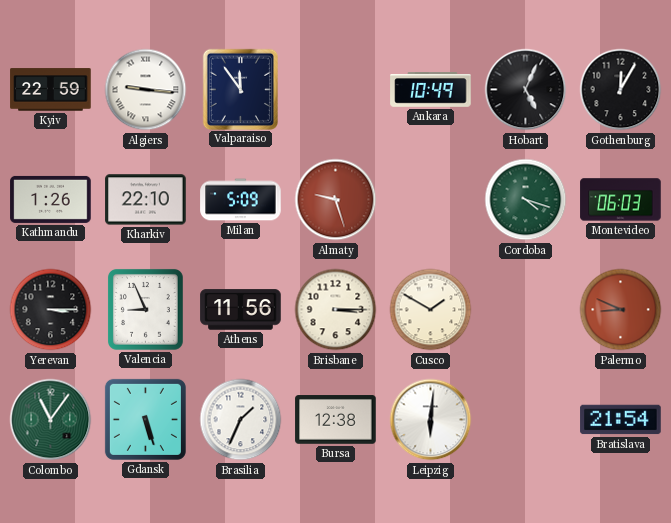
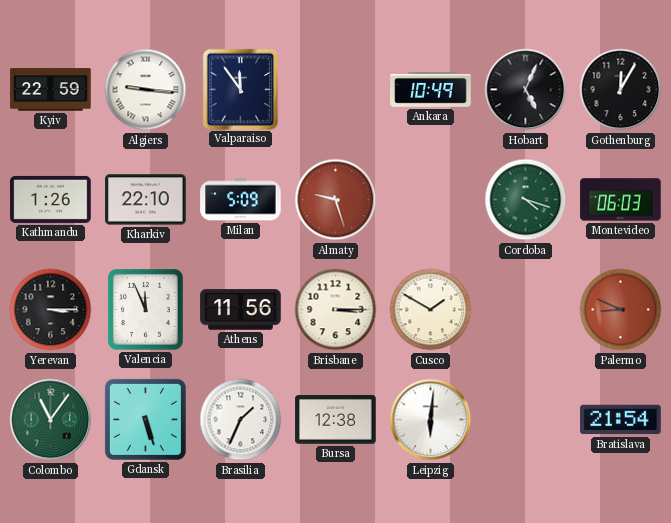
Valencia: 8:56 -> 11:56
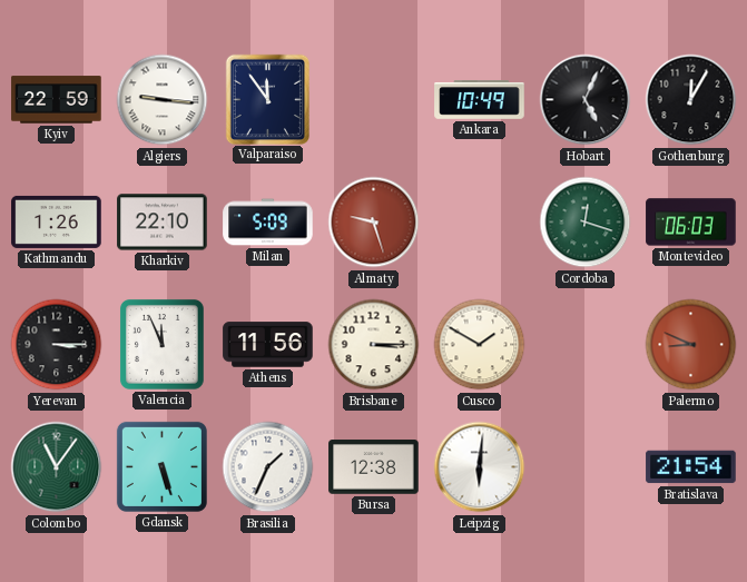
Cordoba: 4:18 -> 12:18
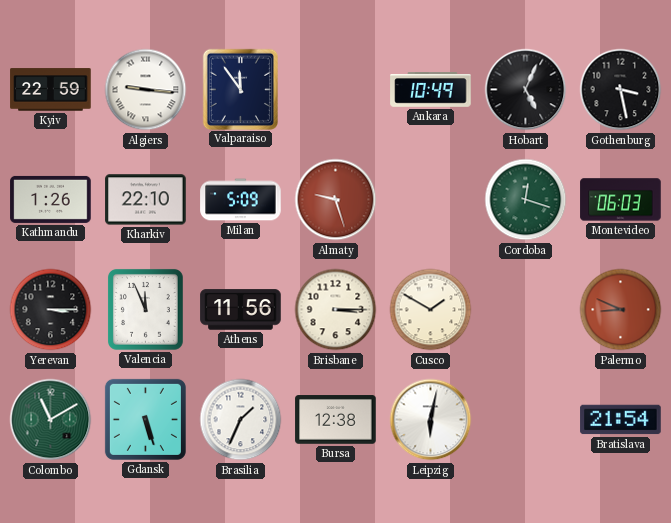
Gothenburg: 12:05 -> 3:28
Colombo: 11:06 -> 11:10
Leipzig: 6:01 -> 6:02
